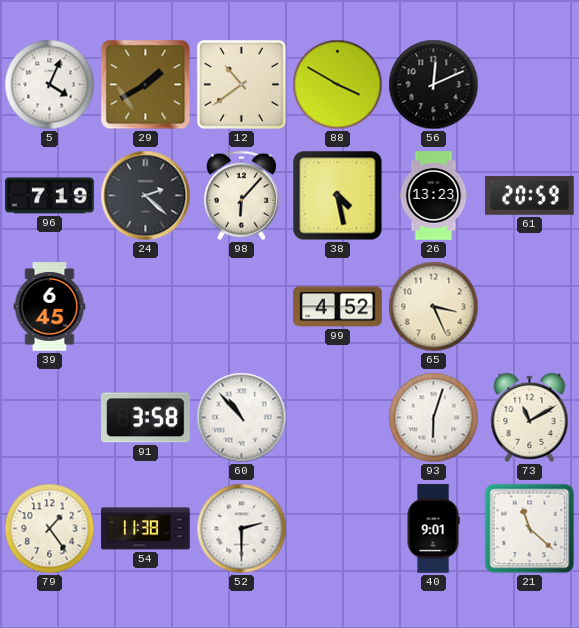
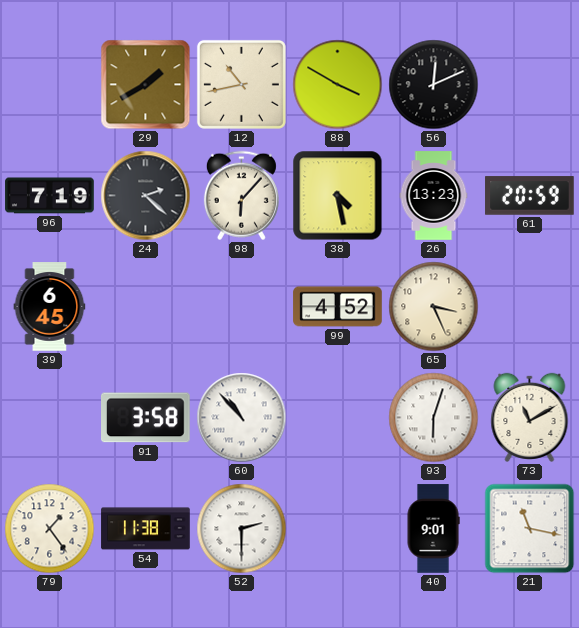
5: 4:04 -> none
12: 10:39 -> 10:43
21: 11:22 -> 11:17
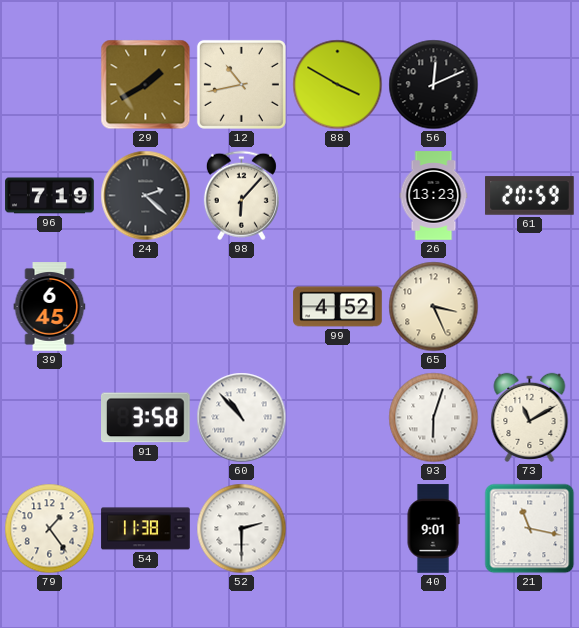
38: 4:28 -> none
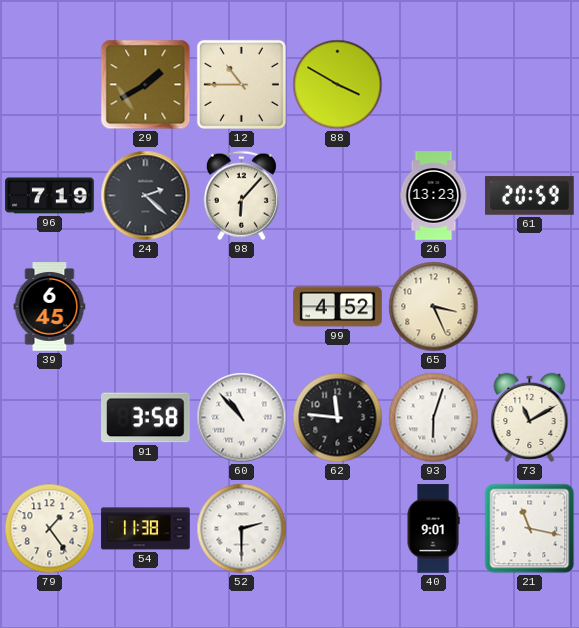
12: 10:43 -> 10:45
56: 12:11 -> none
62: none -> 11:46
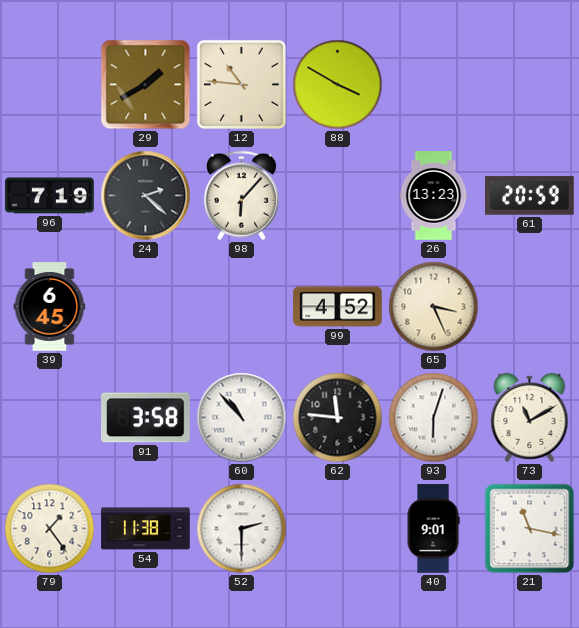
12: 10:45 -> 10:46
